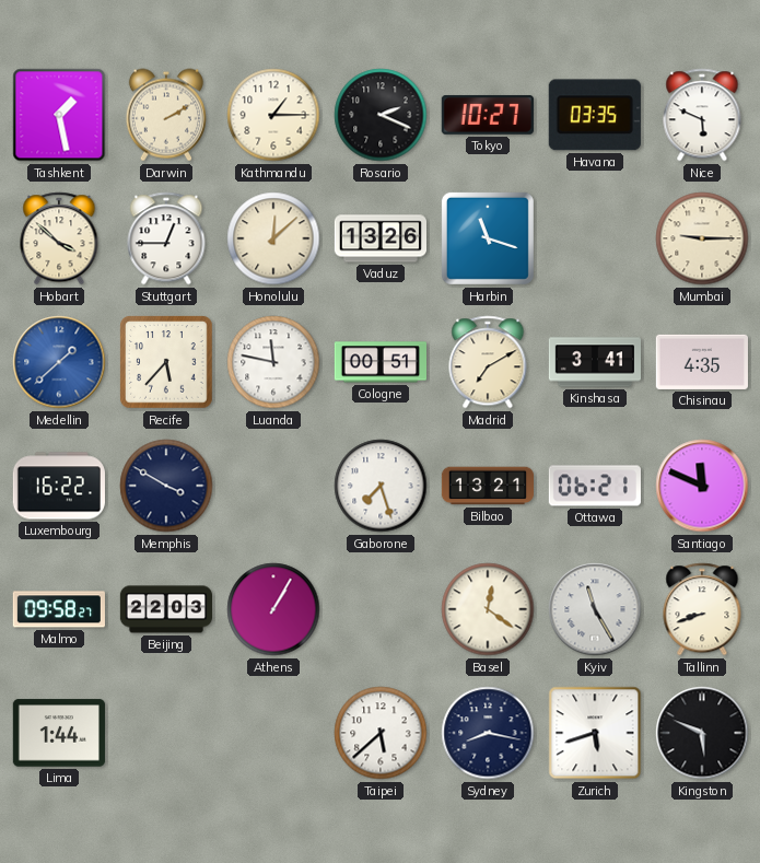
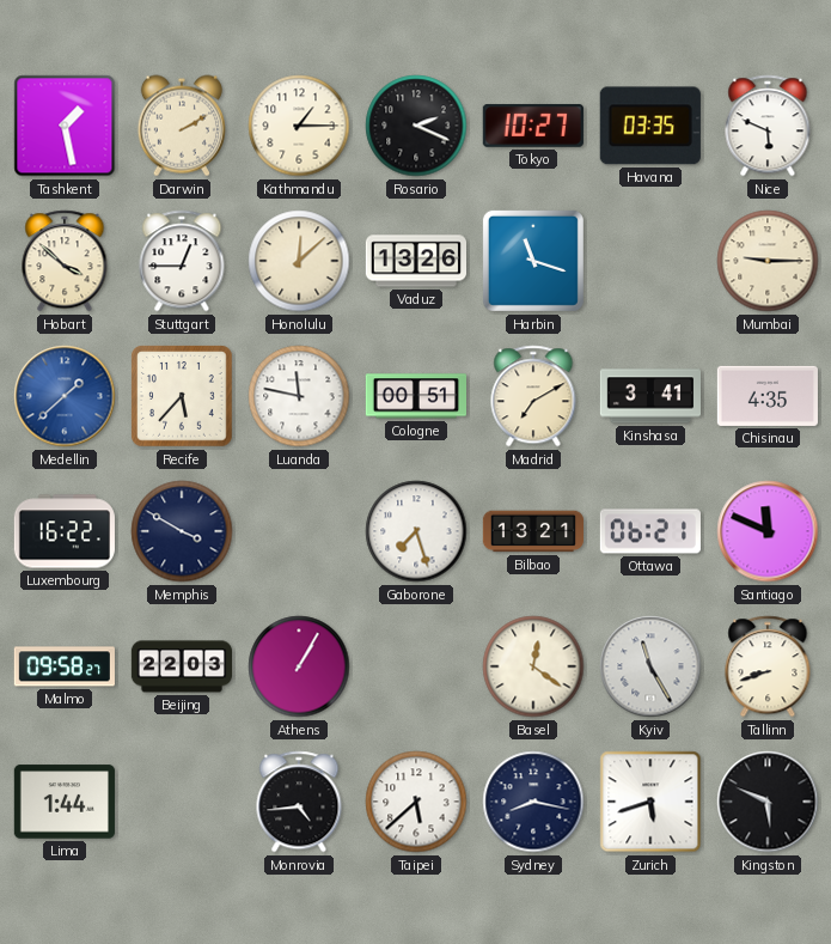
Monrovia: none -> 4:44
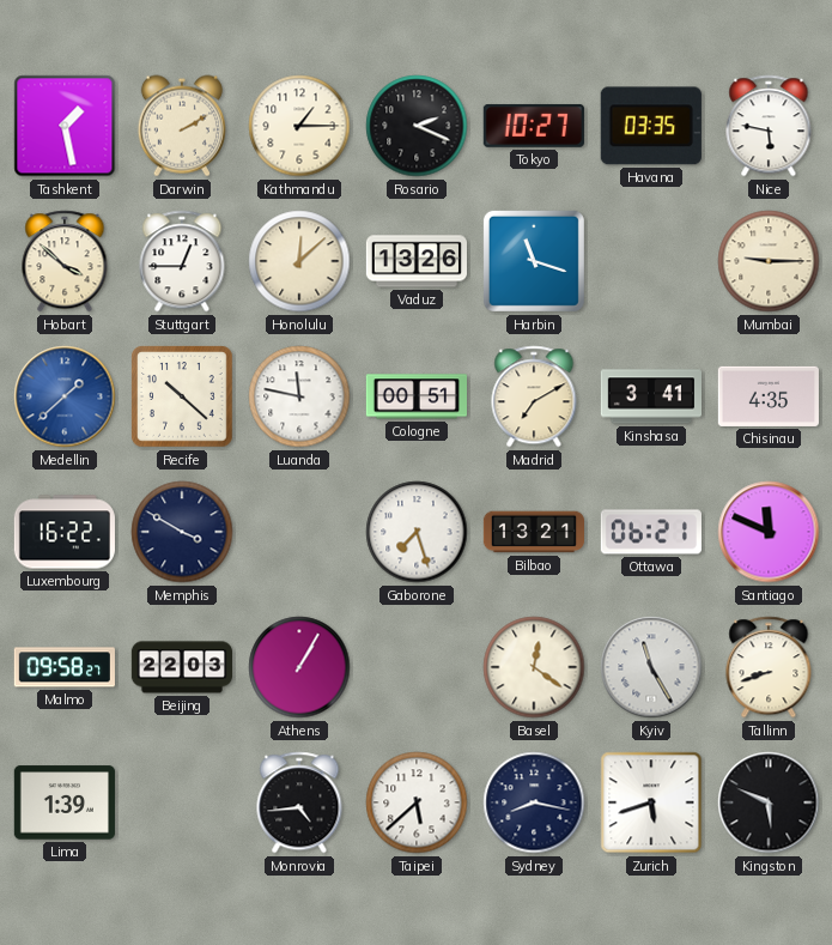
Nice: 5:49 -> 5:47
Recife: 5:37 -> 10:22
Lima: 1:44 -> 1:39
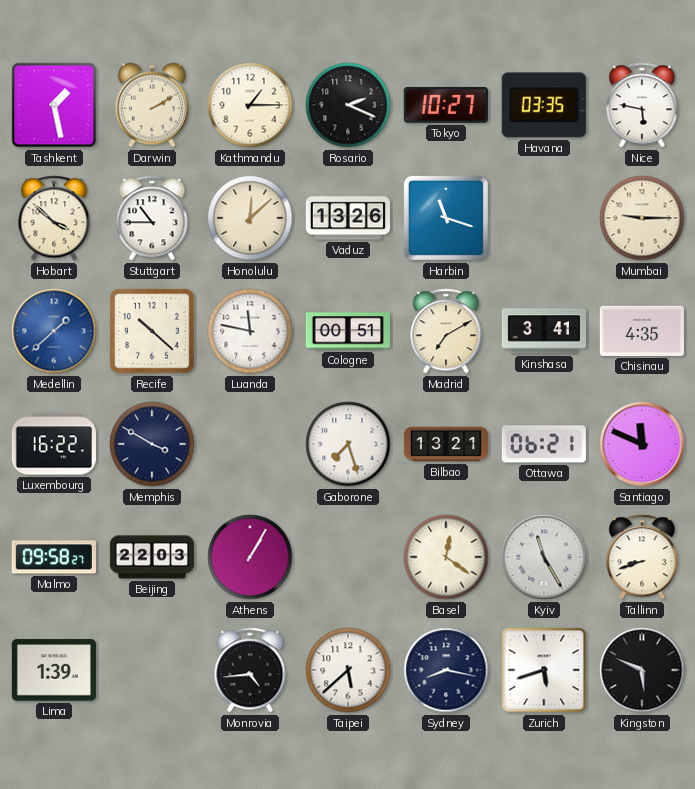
Stuttgart: 12:45 -> 10:45
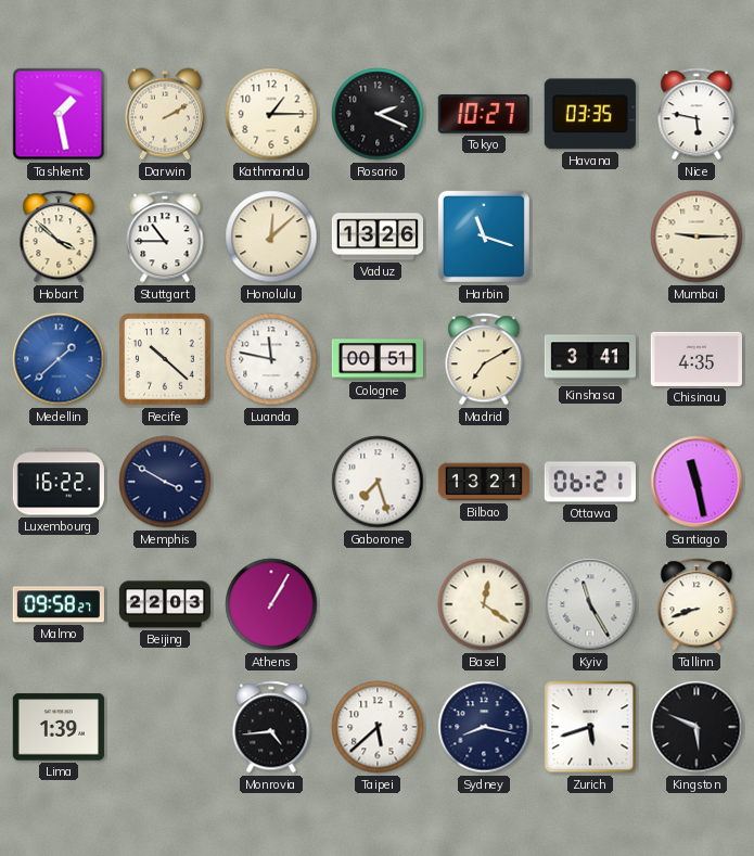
Santiago: 11:49 -> 11:28
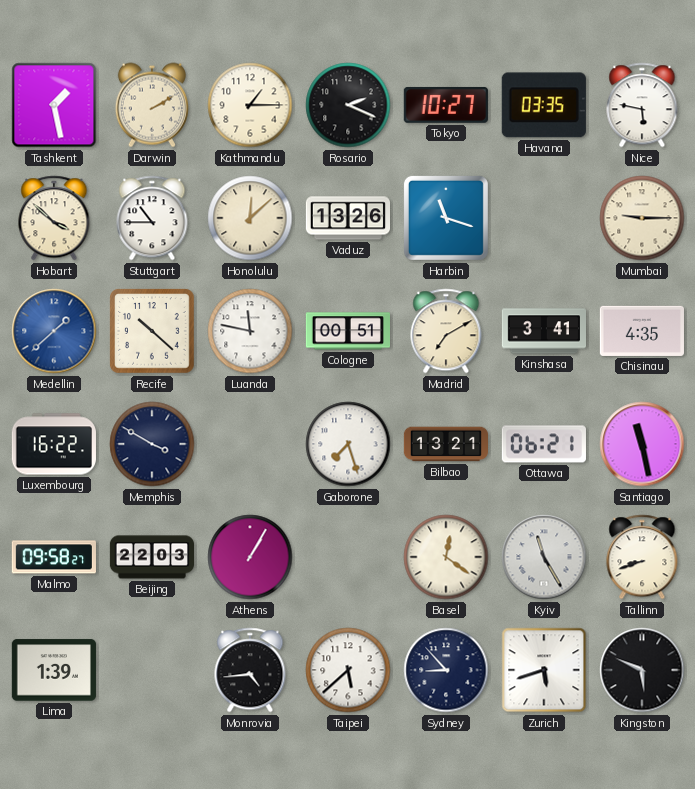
Sydney: 8:17 -> 8:53
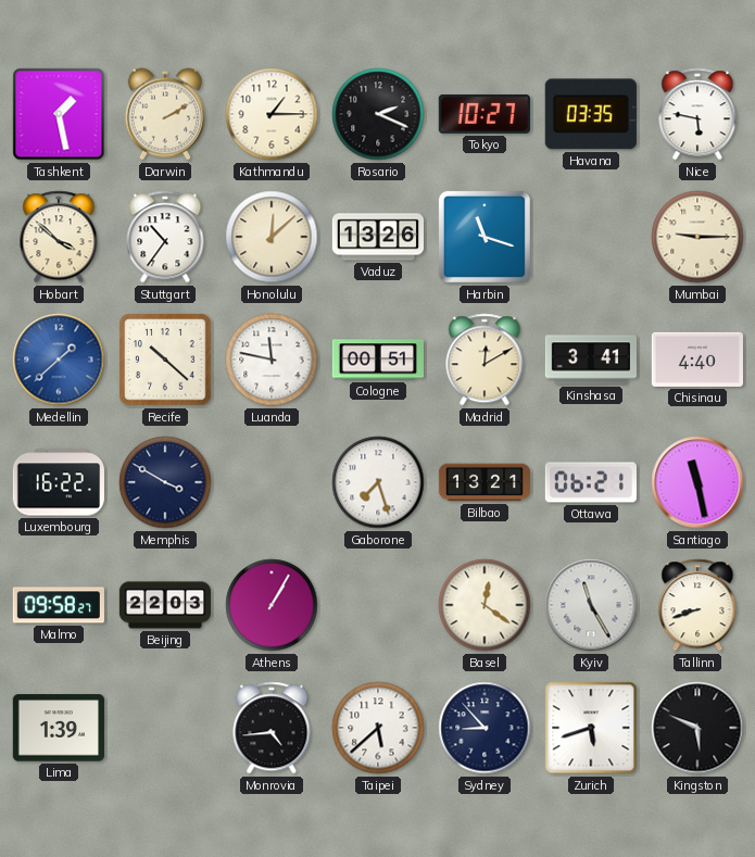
Stuttgart: 10:45 -> 10:36
Madrid: 7:10 -> 12:10
Chisinau: 4:35 -> 4:40
